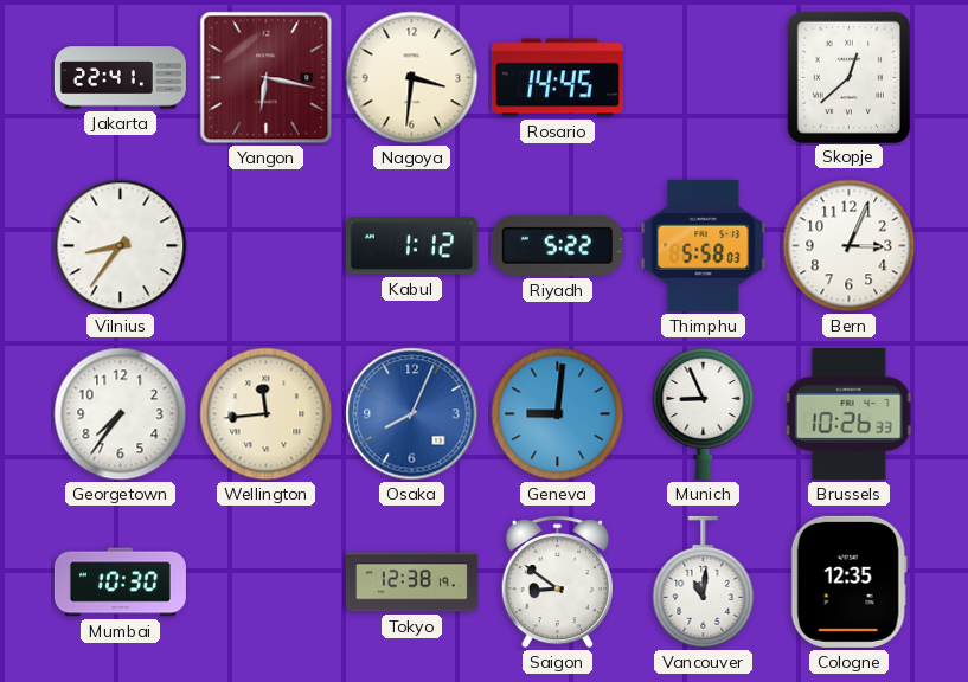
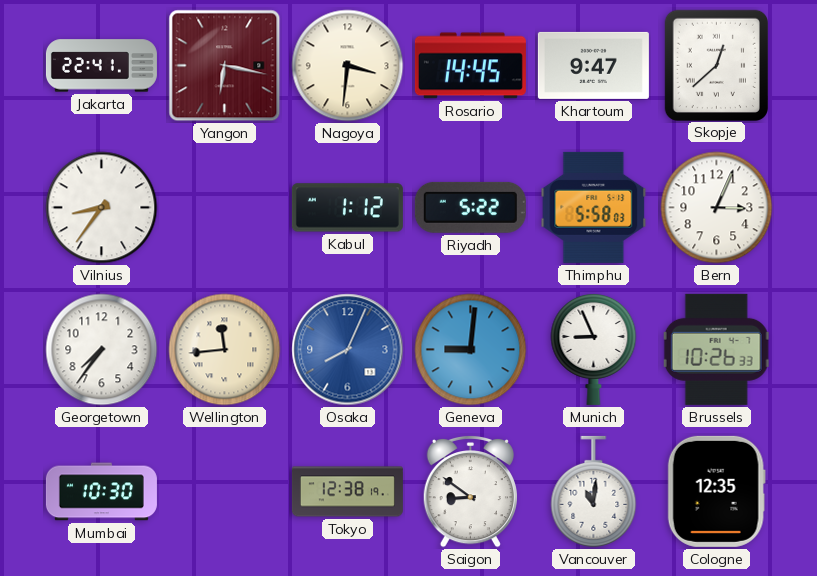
Khartoum: none -> 9:47
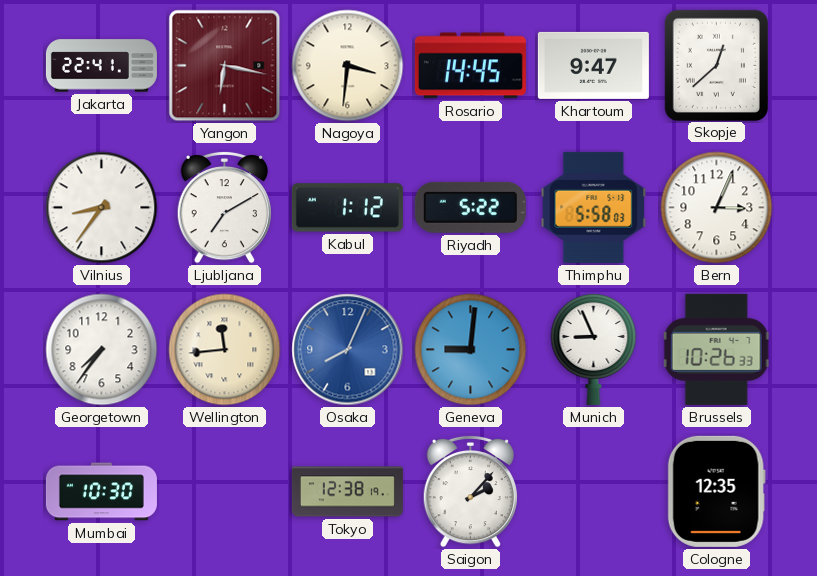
Ljubljana: none -> 7:10
Saigon: 8:51 -> 2:07
Vancouver: 11:01 -> none
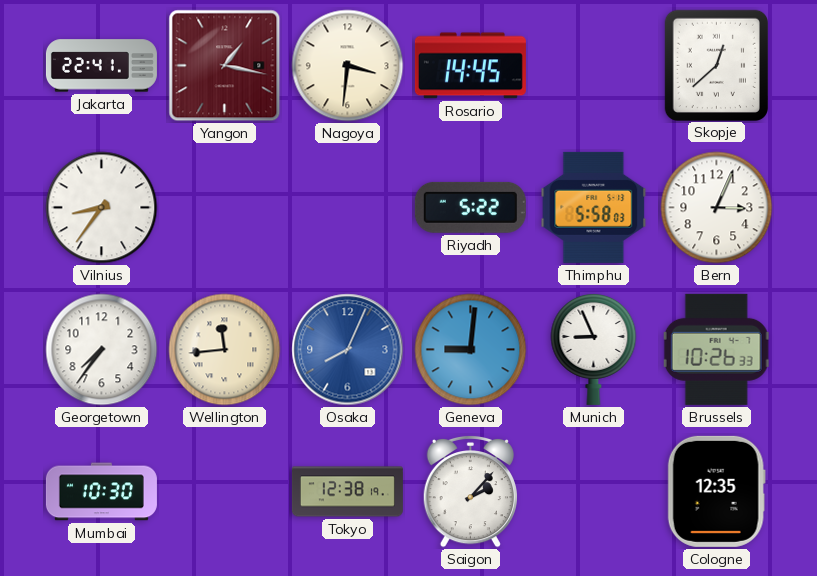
Yangon: 6:17 -> 1:17
Khartoum: 9:47 -> none
Ljubljana: 7:10 -> none
Kabul: 1:12 -> none
